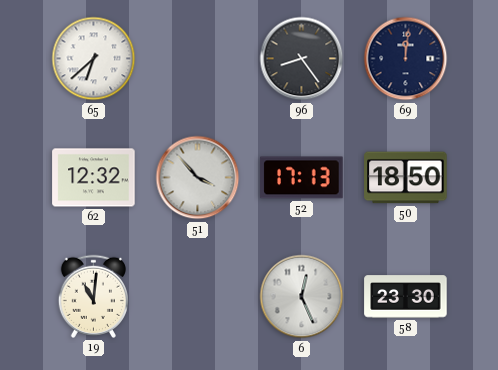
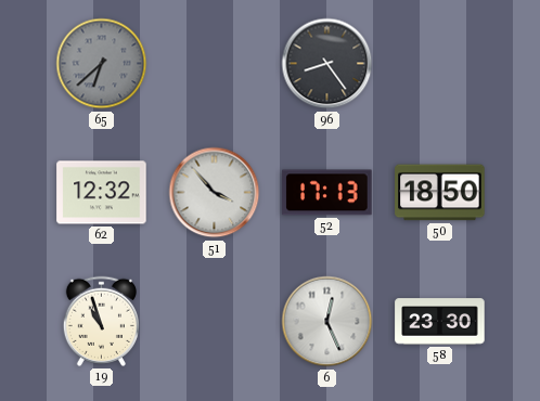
65 dial: white -> grey
69: 12:01 -> none
19: 11:01 -> 10:57
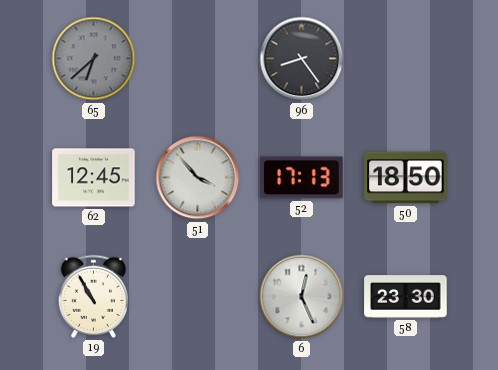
62: 12:32 -> 12:45
19: 10:57 -> 10:55
